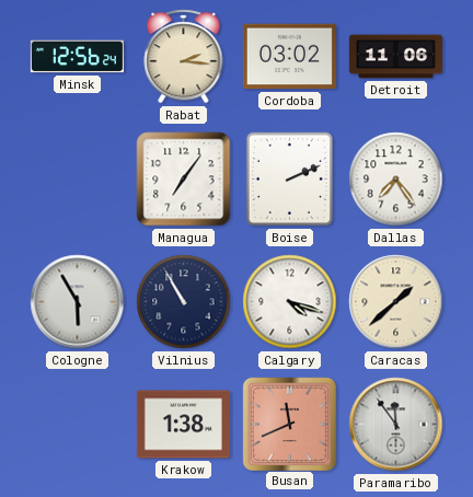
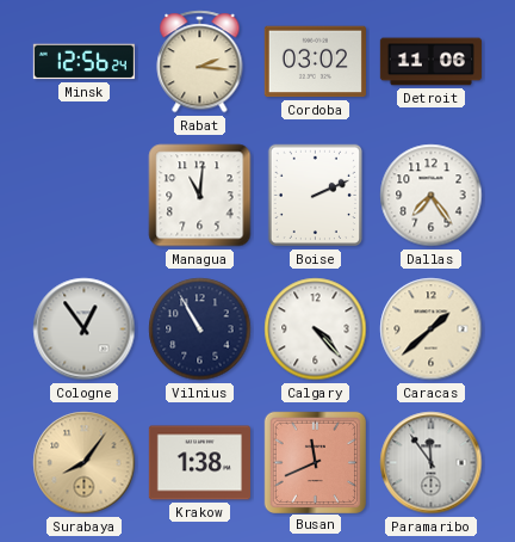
Managua: 7:06 -> 11:01
Cologne: 5:55 -> 12:54
Calgary: 4:18 -> 4:23
Surabaya: none -> 8:06
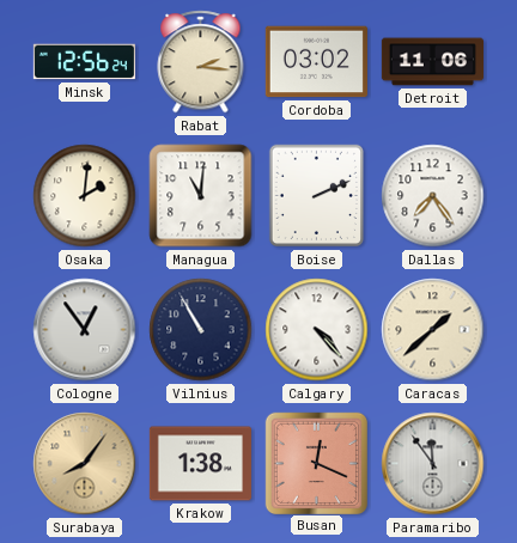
Osaka: none -> 2:01
Busan: 11:41 -> 12:19
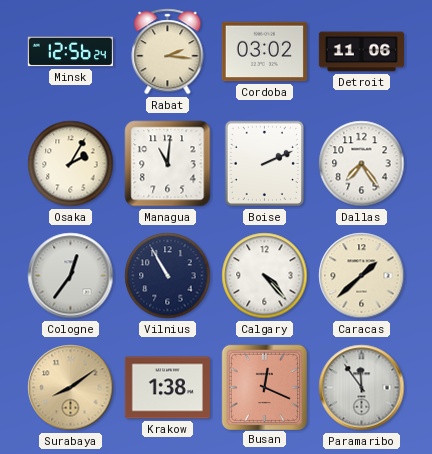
Osaka: 2:01 -> 2:05
Cologne: 12:54 -> 12:36
Surabaya: 8:06 -> 8:09
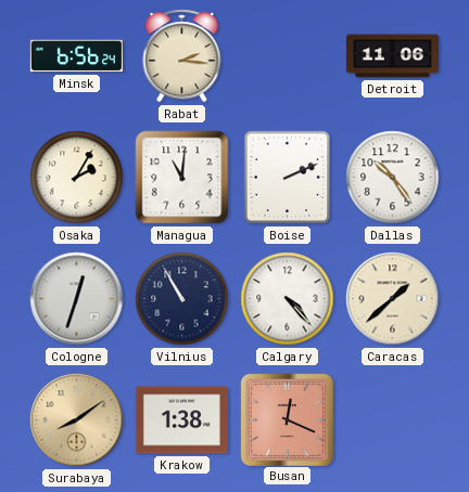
Minsk: 12:56 -> 6:56
Cordoba: 03:02 -> none
Dallas: 7:24 -> 10:24
Cologne: 12:36 -> 12:33
Paramaribo: 11:54 -> none
